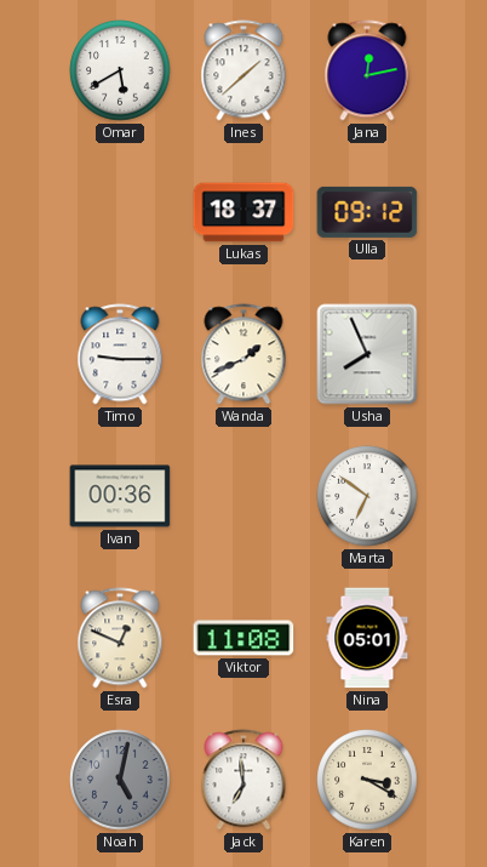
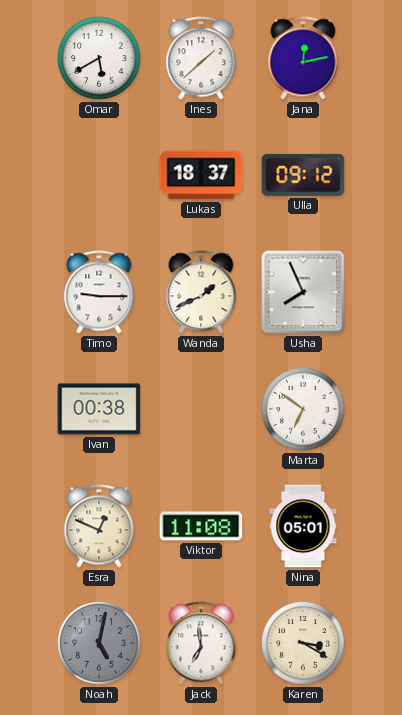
Ivan: 00:36 -> 00:38
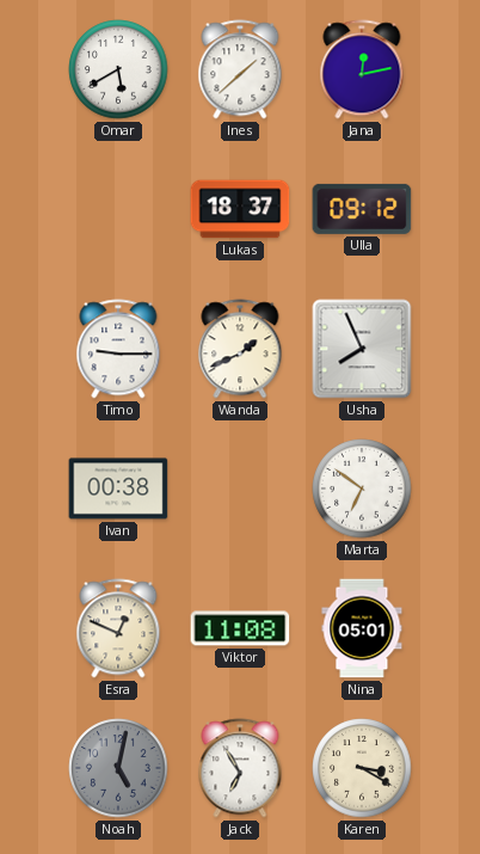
Jack: 6:59 -> 6:55
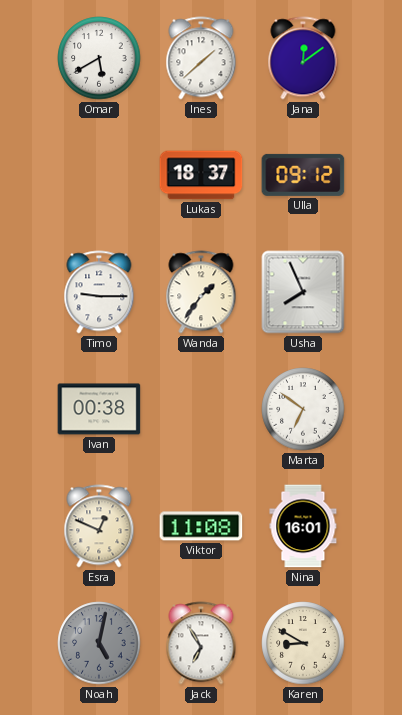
Jana: 12:13 -> 12:09
Wanda: 1:41 -> 1:36
Nina: 05:01 -> 16:01
Karen: 3:20 -> 8:50
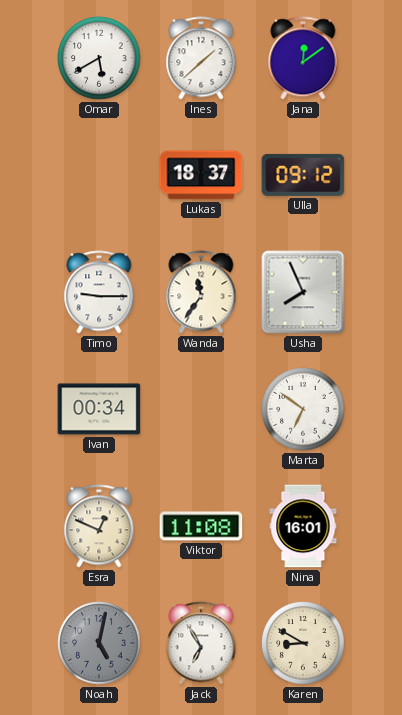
Wanda: 1:36 -> 11:36
Ivan: 00:38 -> 00:34
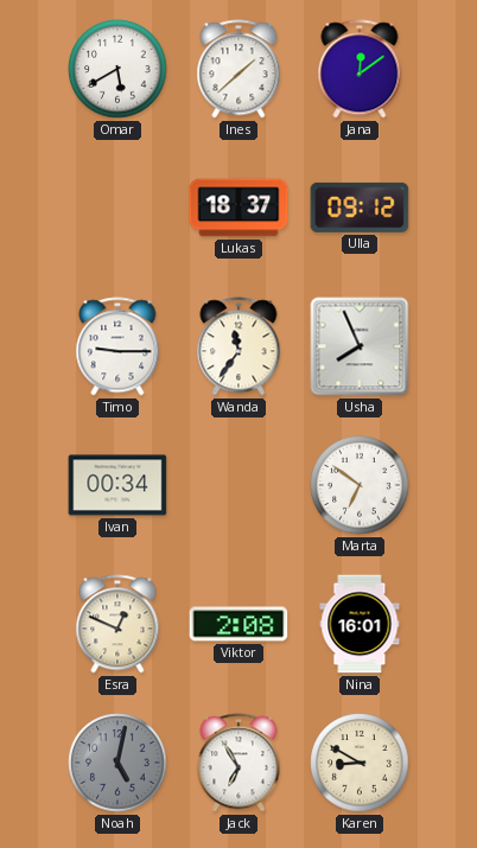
Viktor: 11:08 -> 2:08
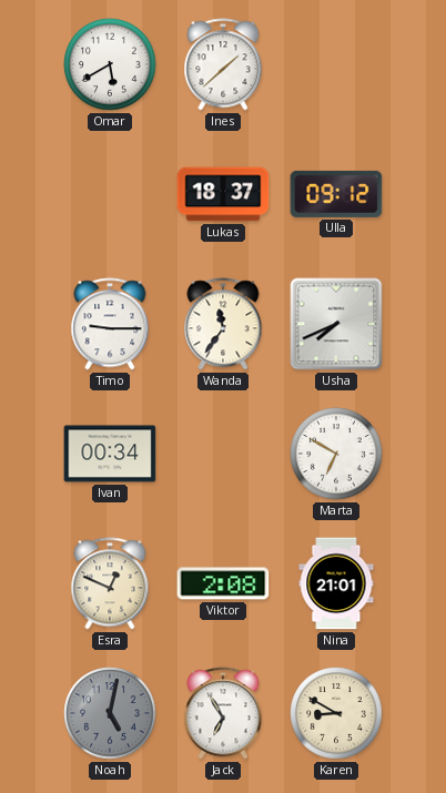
Jana: 12:09 -> none
Usha: 7:56 -> 7:41
Marta: 6:51 -> 6:50
Nina: 16:01 -> 21:01
